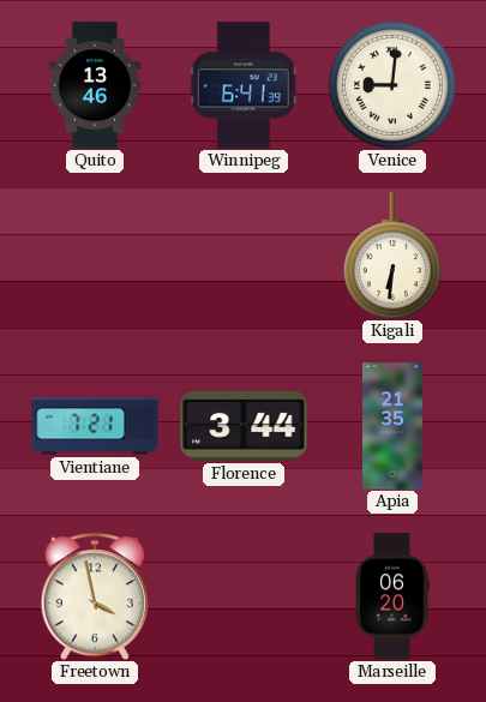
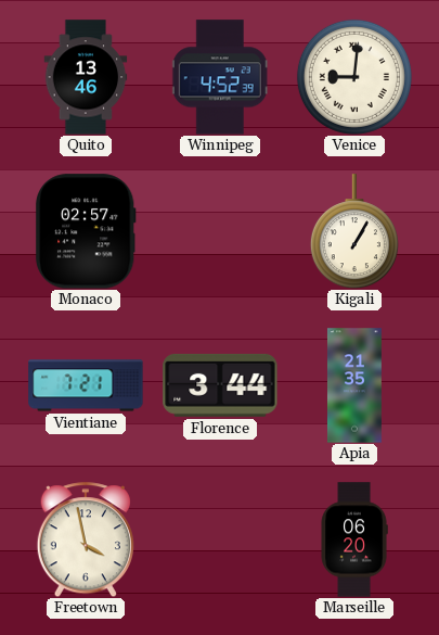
Winnipeg: 6:41 -> 4:52
Monaco: none -> 02:57
Kigali: 6:31 -> 1:05
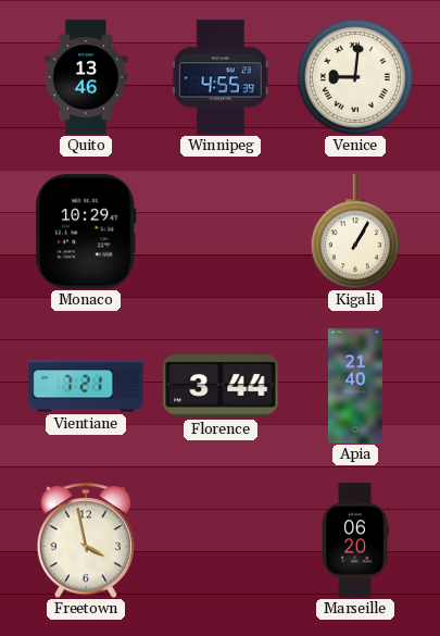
Winnipeg: 4:52 -> 4:55
Monaco: 02:57 -> 10:29
Apia: 21:35 -> 21:40
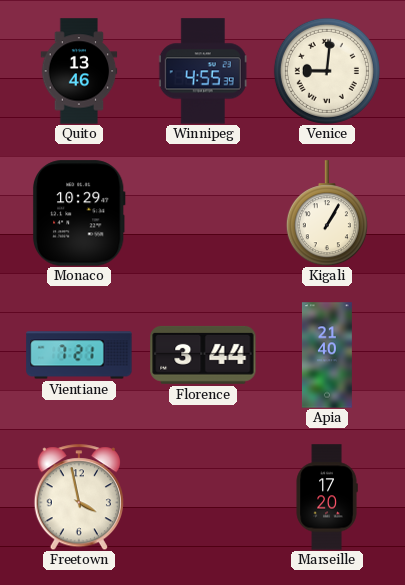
Marseille: 06:20 -> 17:20
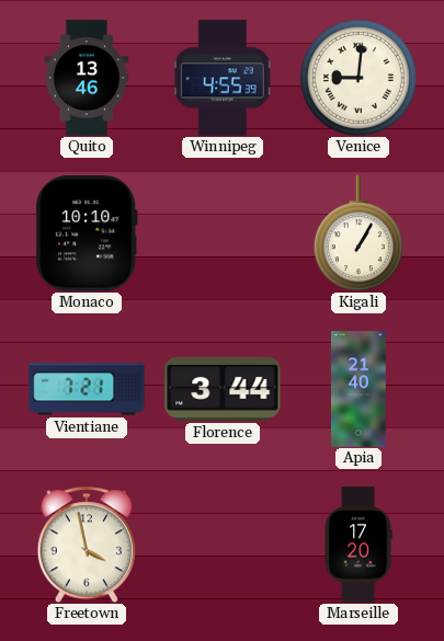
Monaco: 10:29 -> 10:10
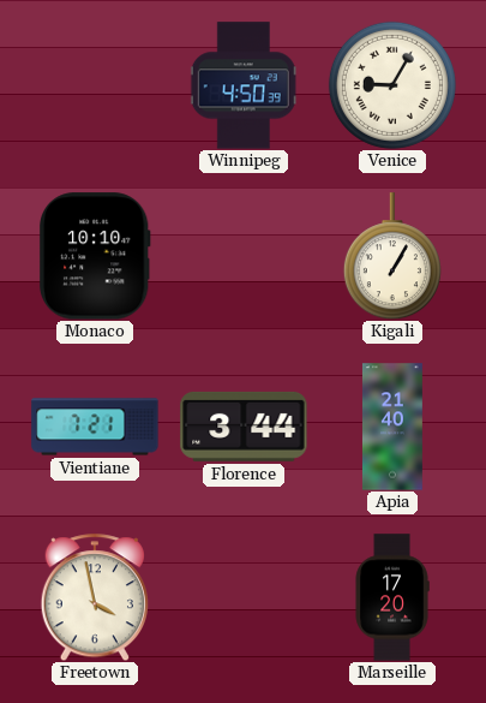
Quito: 13:46 -> none
Winnipeg: 4:55 -> 4:50
Venice: 9:01 -> 9:05
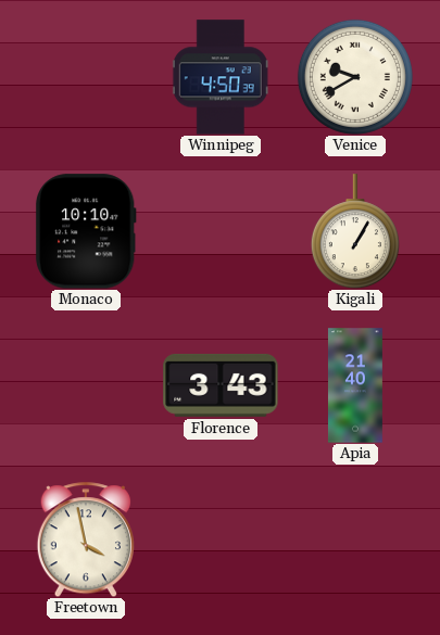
Venice: 9:05 -> 9:40
Vientiane: 7:21 -> none
Florence: 3:44 -> 3:43
Marseille: 17:20 -> none
